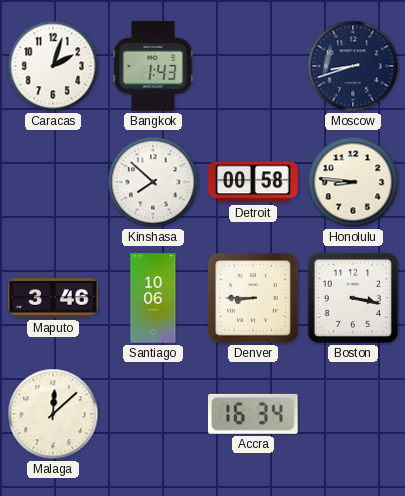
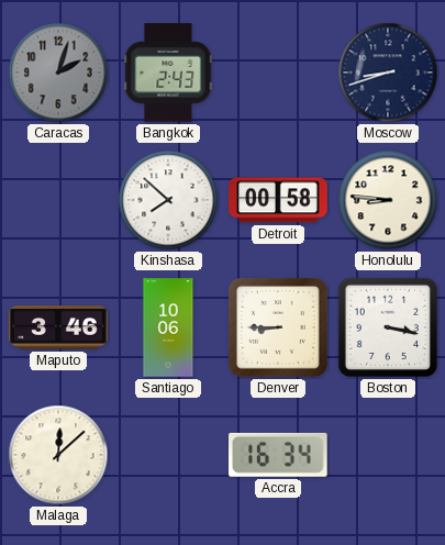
Caracas dial: white -> grey
Bangkok: 1:43 -> 2:43
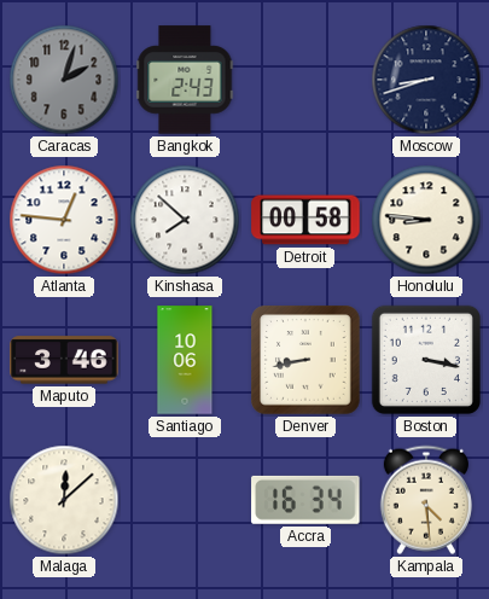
Atlanta: none -> 12:46
Denver: 8:45 -> 8:43
Kampala: none -> 4:29
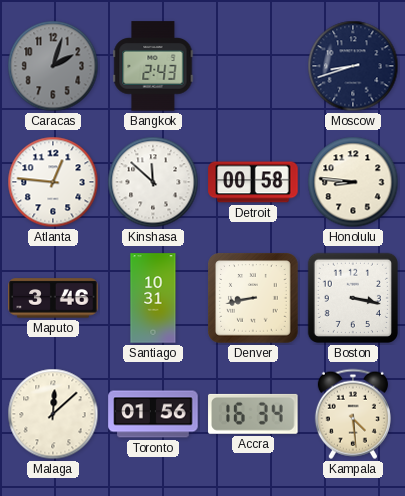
Kinshasa: 7:52 -> 11:52
Santiago: 10:06 -> 10:31
Toronto: none -> 01:56
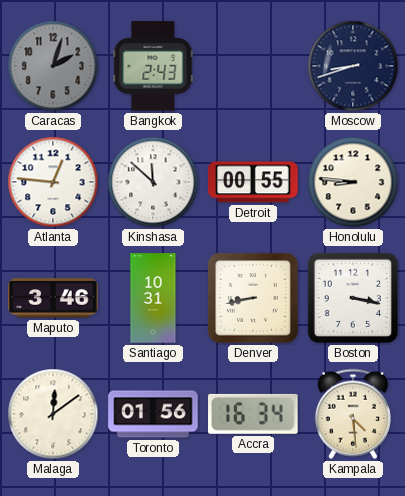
Detroit: 00:58 -> 00:55
Malaga: 12:08 -> 12:09
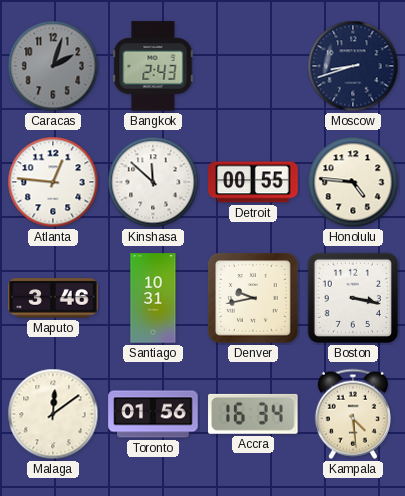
Honolulu: 8:46 -> 4:46
Denver: 8:43 -> 9:43
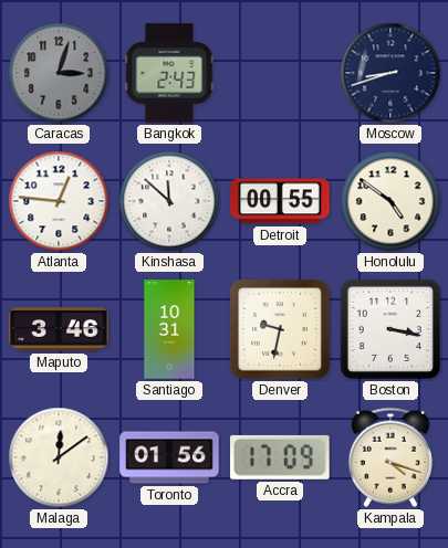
Caracas: 2:03 -> 3:03
Honolulu: 4:46 -> 4:51
Denver: 9:43 -> 9:32
Accra: 16:34 -> 17:09
Kampala: 4:29 -> 4:18
